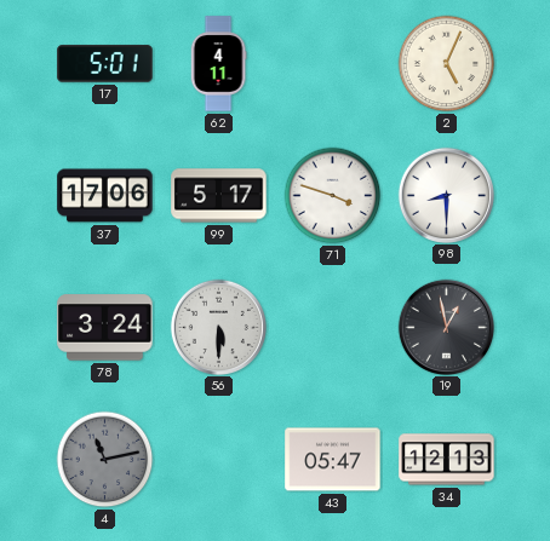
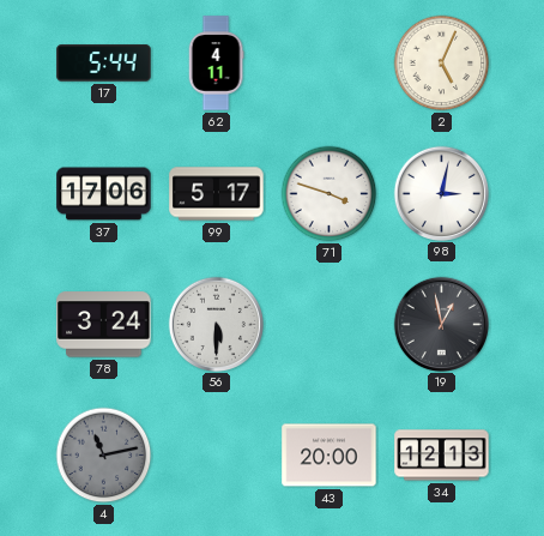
17: 5:01 -> 5:44
98: 8:30 -> 3:02
43: 05:47 -> 20:00
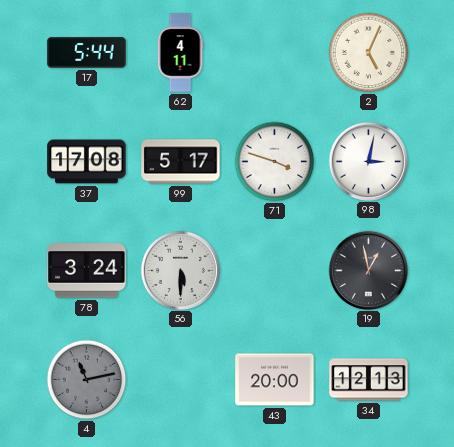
37: 17:06 -> 17:08
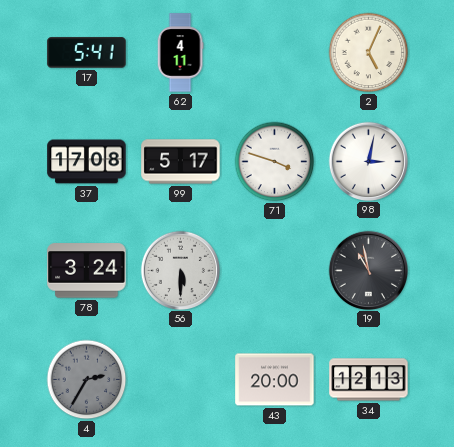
17: 5:44 -> 5:41
19: 12:58 -> 10:58
4: 11:13 -> 2:35
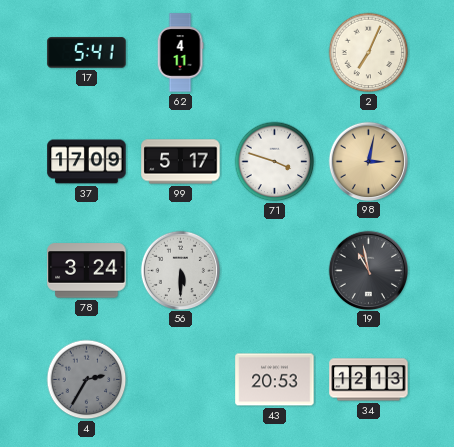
2: 5:04 -> 7:04
37: 17:08 -> 17:09
98 dial: white -> champagne
43: 20:00 -> 20:53
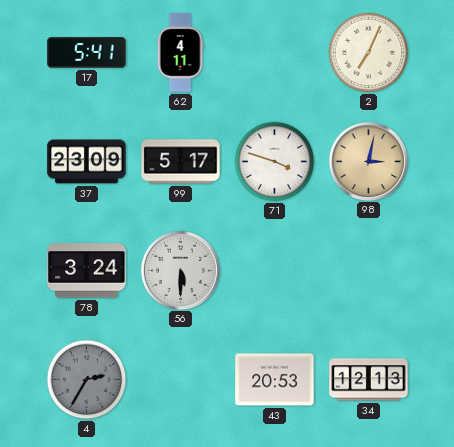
37: 17:09 -> 23:09
19: 10:58 -> none
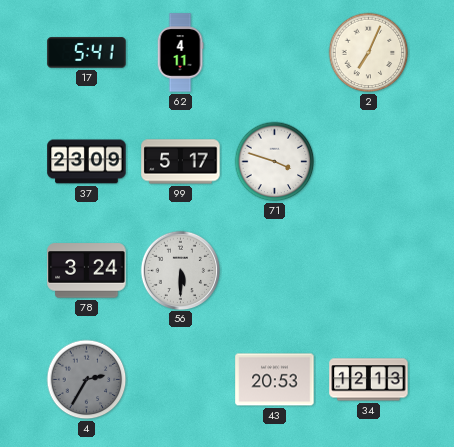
98: 3:02 -> none
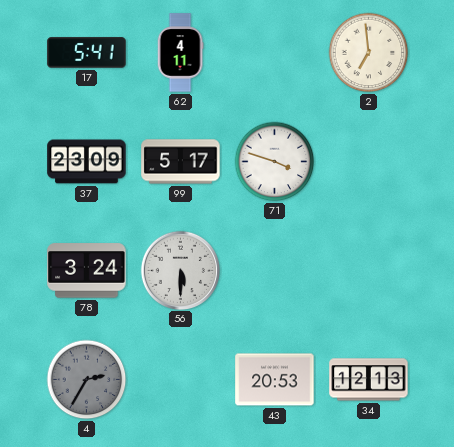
2: 7:04 -> 6:59
